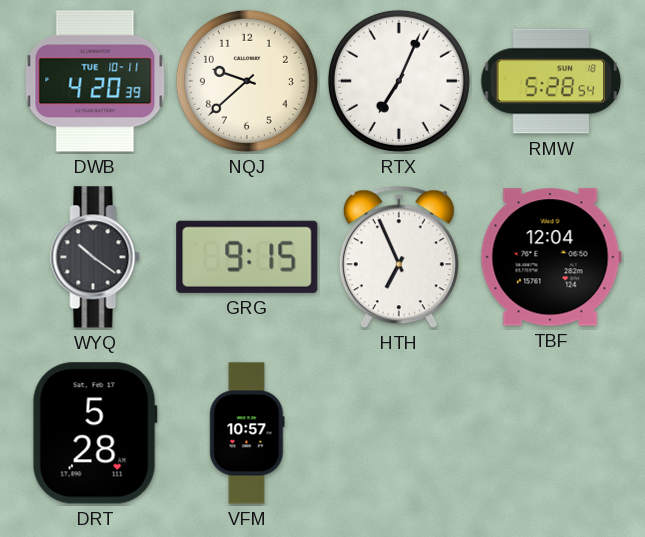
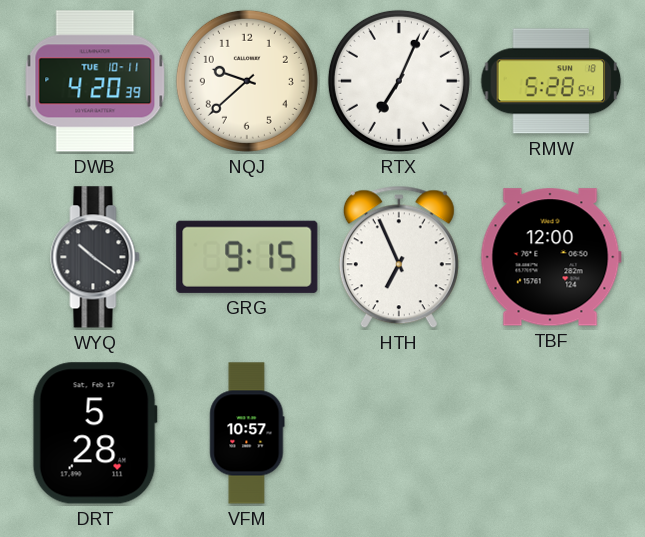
TBF: 12:04 -> 12:00
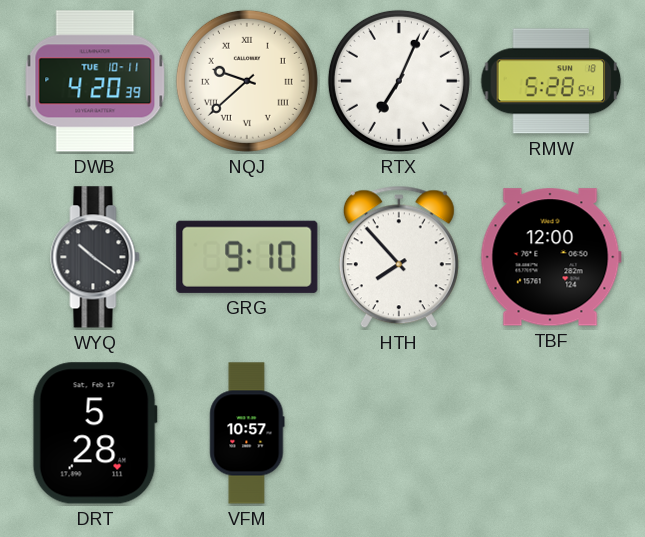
NQJ numerals: Arabic -> Roman
GRG: 9:15 -> 9:10
HTH: 6:56 -> 7:53
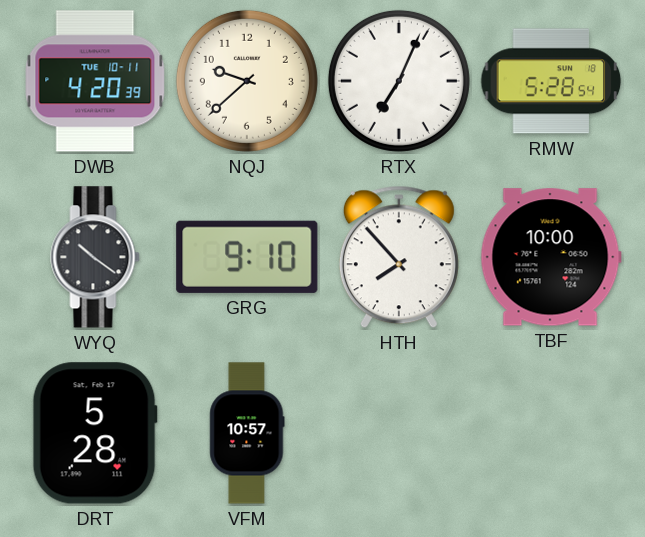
NQJ numerals: Roman -> Arabic
TBF: 12:00 -> 10:00
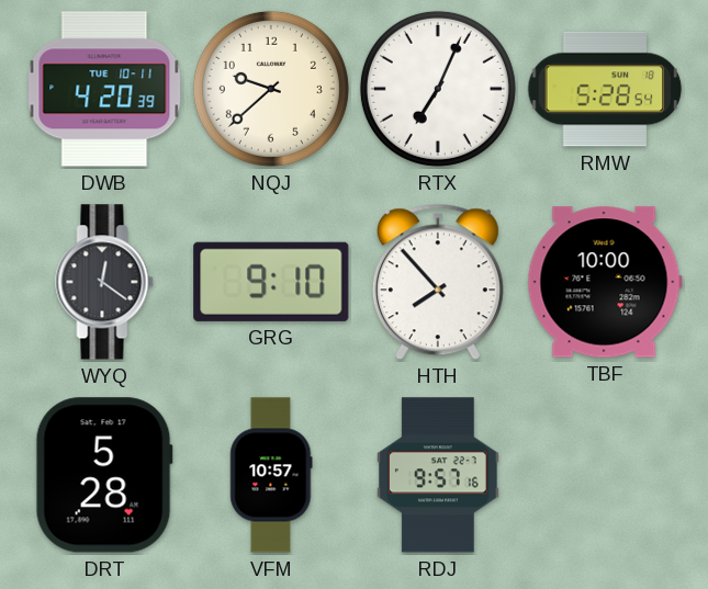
WYQ: 10:21 -> 12:21
RDJ: none -> 9:57
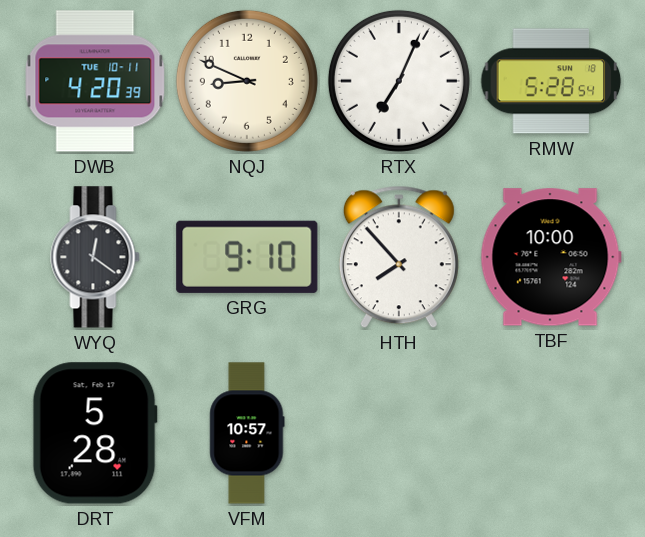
NQJ: 9:38 -> 8:49
RDJ: 9:57 -> none
